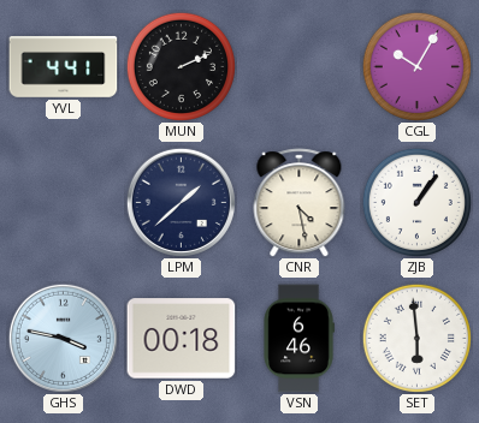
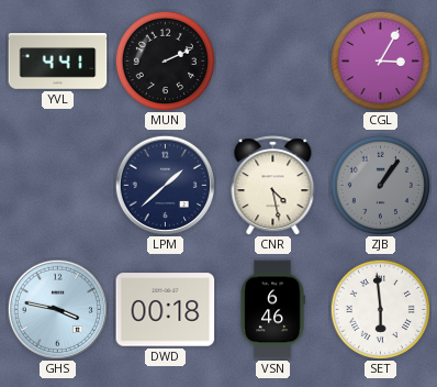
CGL: 10:05 -> 3:05
ZJB dial: white -> grey
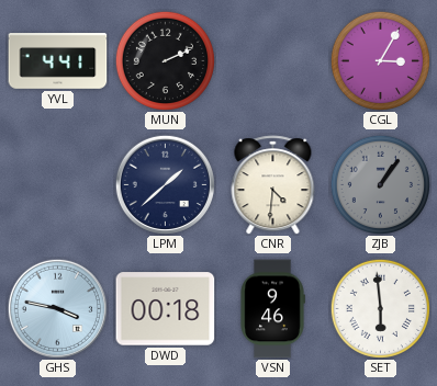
CNR: 4:28 -> 4:31
VSN: 6:46 -> 9:46
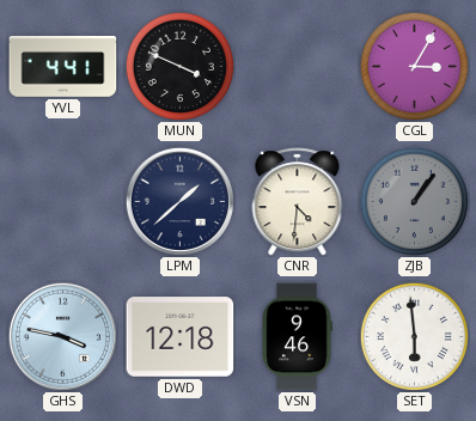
MUN: 2:11 -> 3:49
DWD: 00:18 -> 12:18
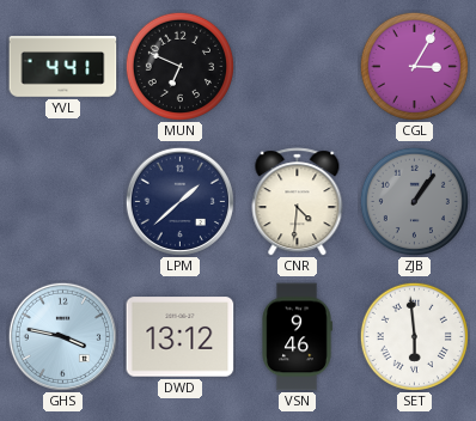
MUN: 3:49 -> 6:49
DWD: 12:18 -> 13:12
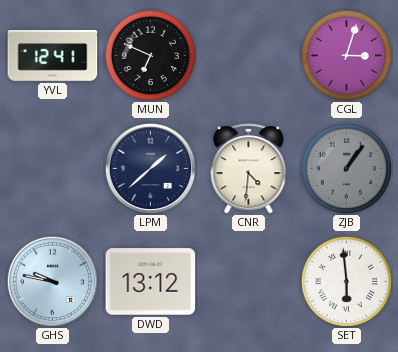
YVL: 4:41 -> 12:41
CGL: 3:05 -> 3:03
GHS: 3:47 -> 9:47
VSN: 9:46 -> none
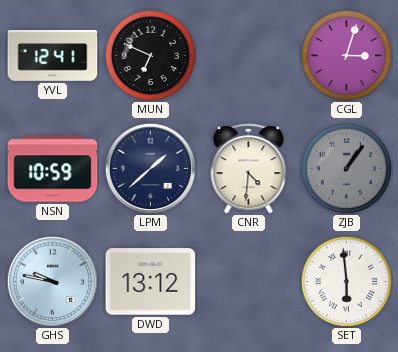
NSN: none -> 10:59
